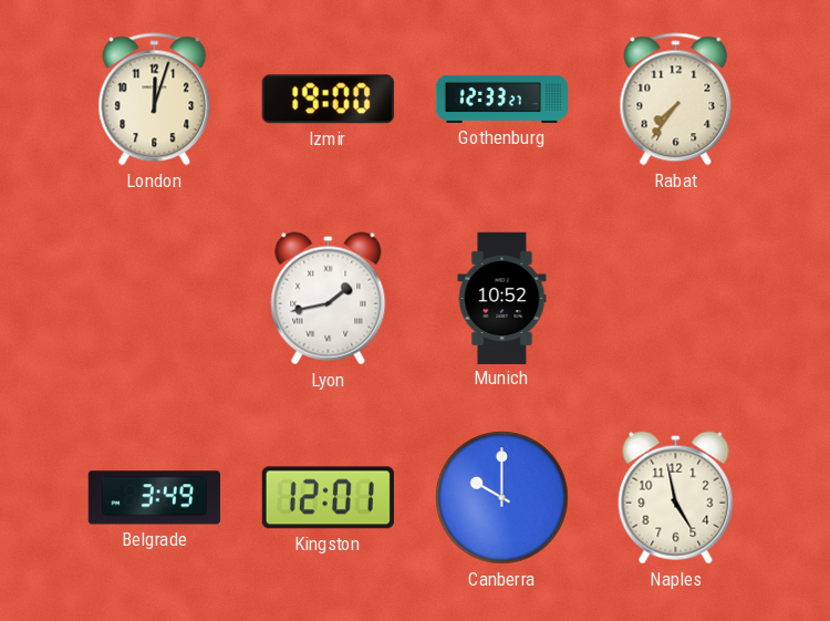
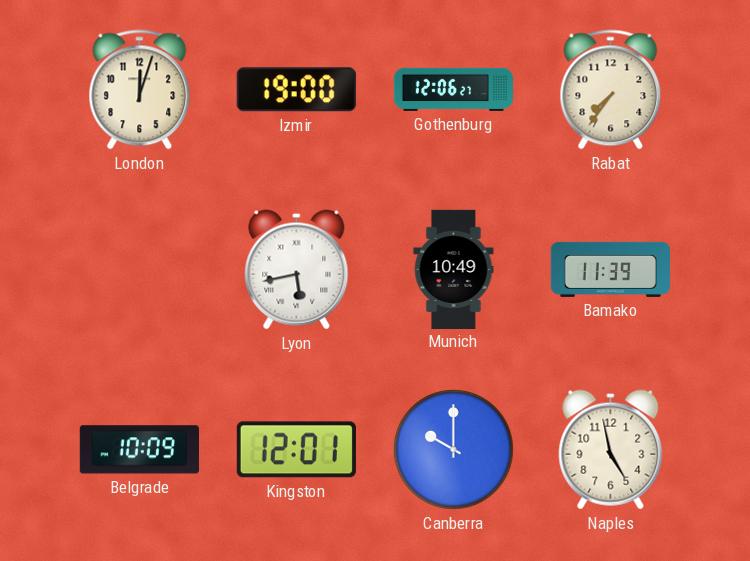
Gothenburg: 12:33 -> 12:06
Lyon: 1:43 -> 5:43
Munich: 10:52 -> 10:49
Bamako: none -> 11:39
Belgrade: 3:49 -> 10:09
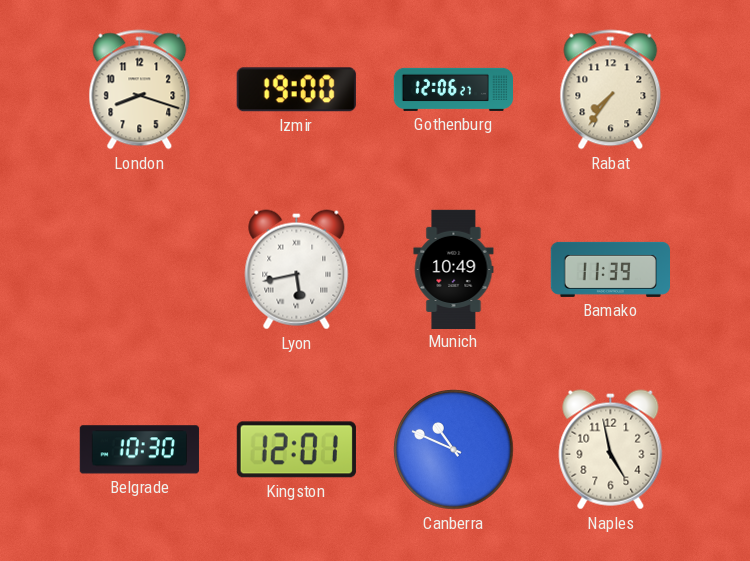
London: 12:03 -> 8:18
Belgrade: 10:09 -> 10:30
Canberra: 10:00 -> 10:49
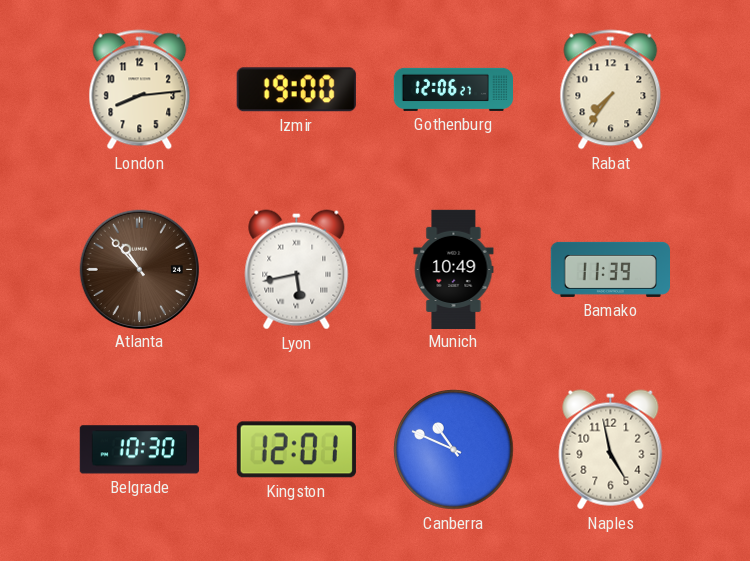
London: 8:18 -> 8:14
Atlanta: none -> 10:53
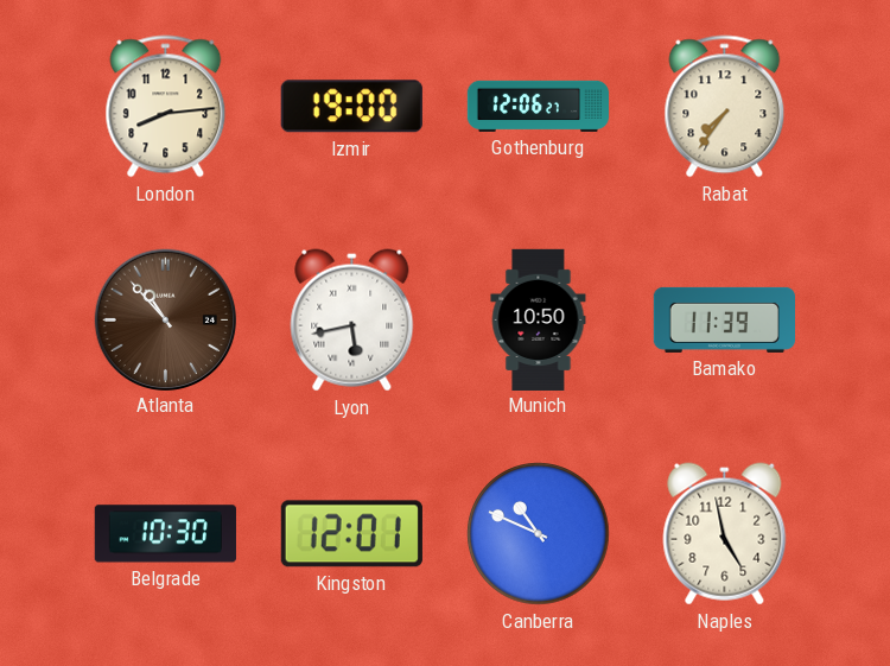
Munich: 10:49 -> 10:50
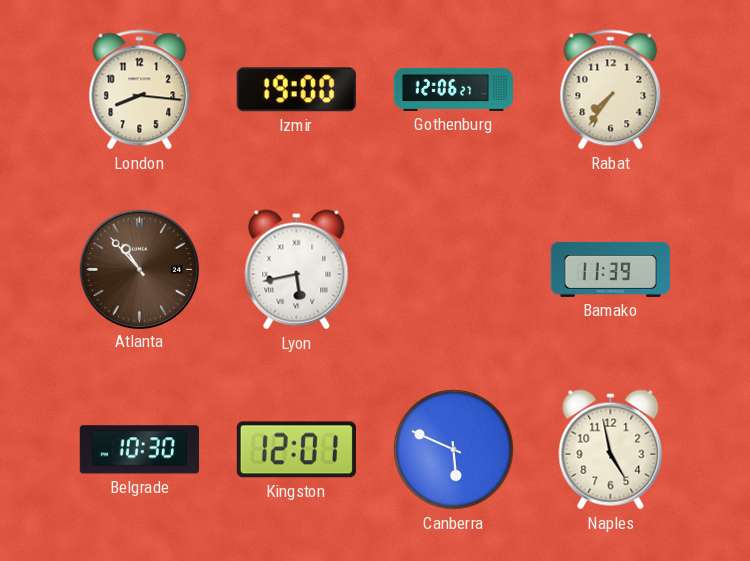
London: 8:14 -> 8:16
Munich: 10:50 -> none
Canberra: 10:49 -> 5:49
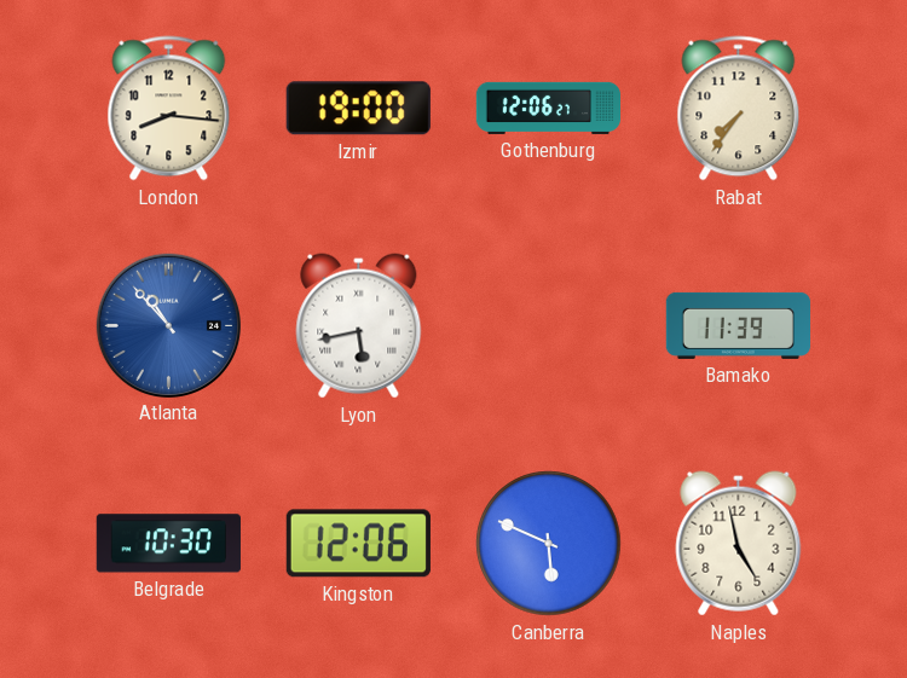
Atlanta dial: brown -> blue
Kingston: 12:01 -> 12:06
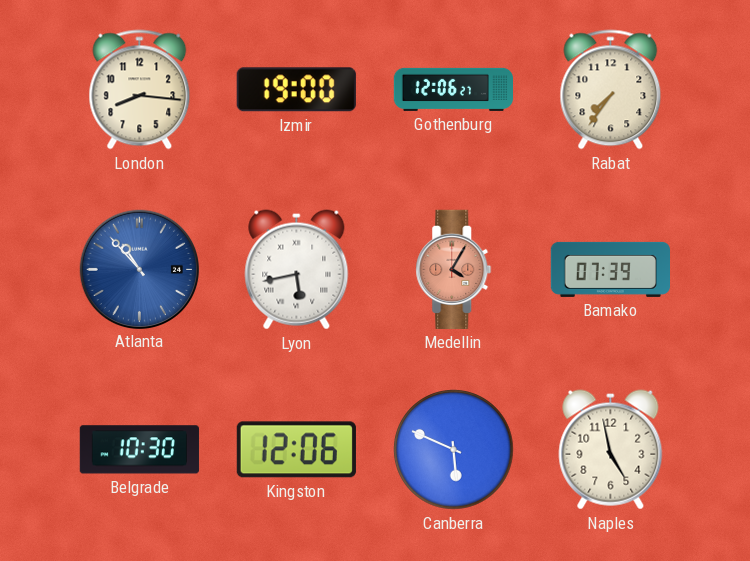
Medellin: none -> 4:05
Bamako: 11:39 -> 07:39
